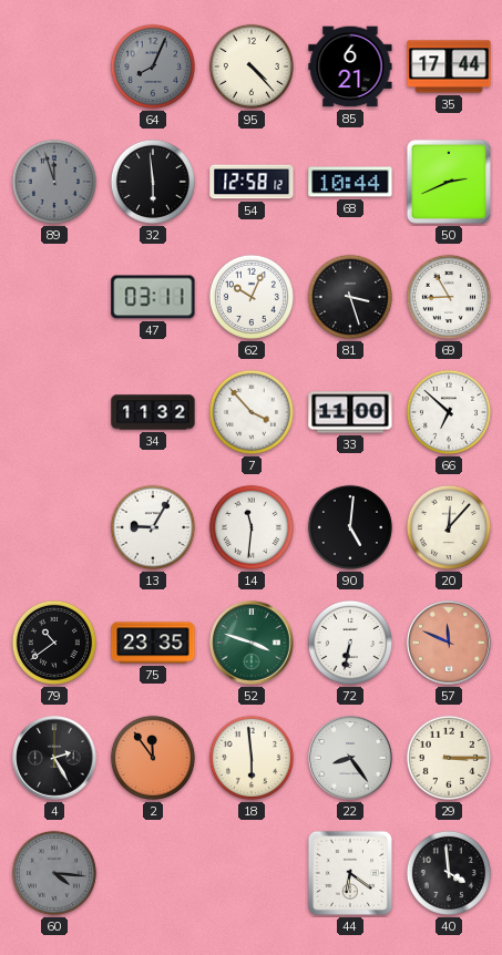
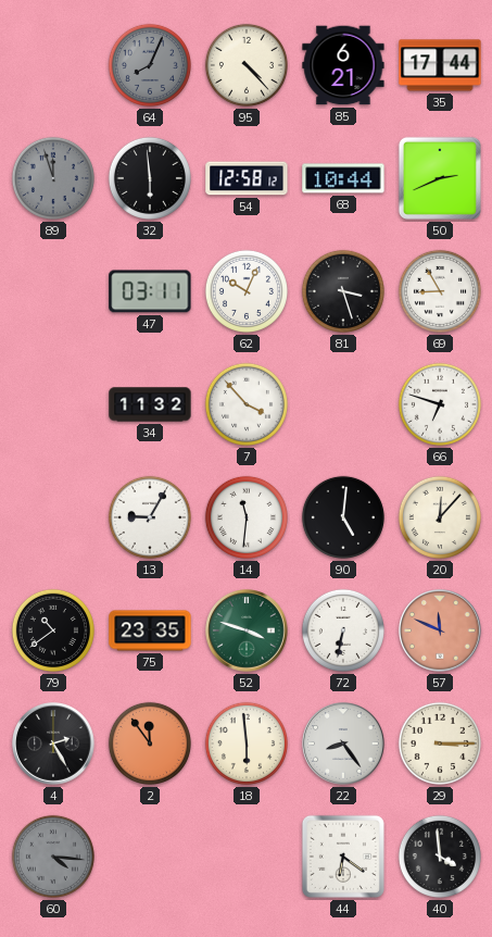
33: 11:00 -> none
66: 6:52 -> 6:48
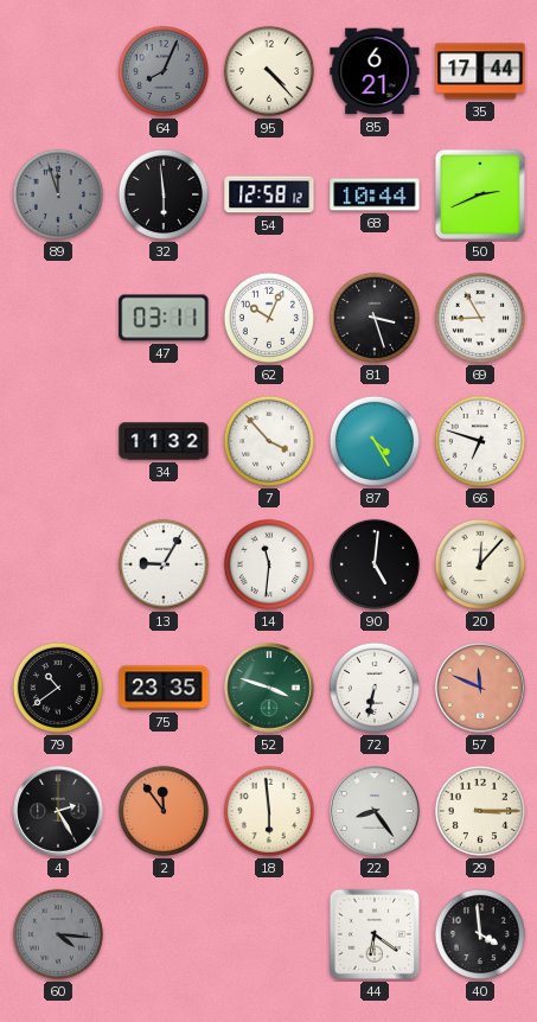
87: none -> 4:25
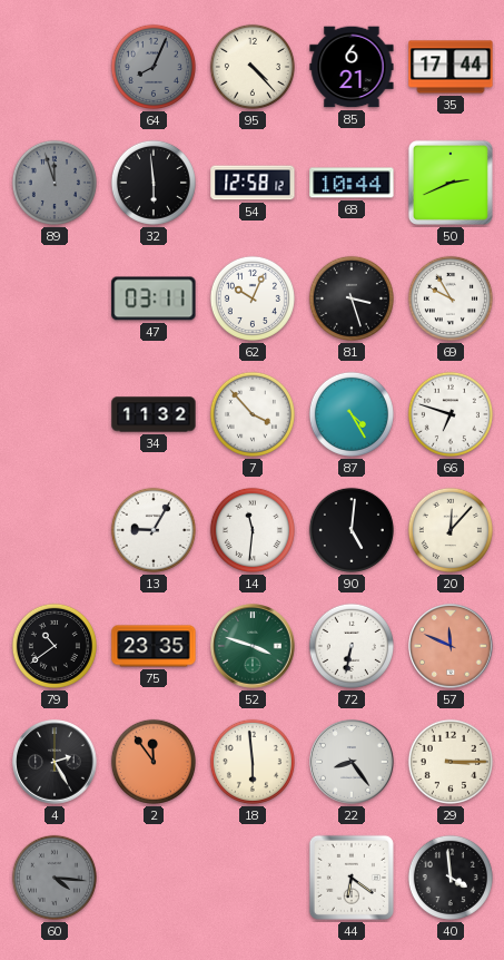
69: 8:55 -> 9:55
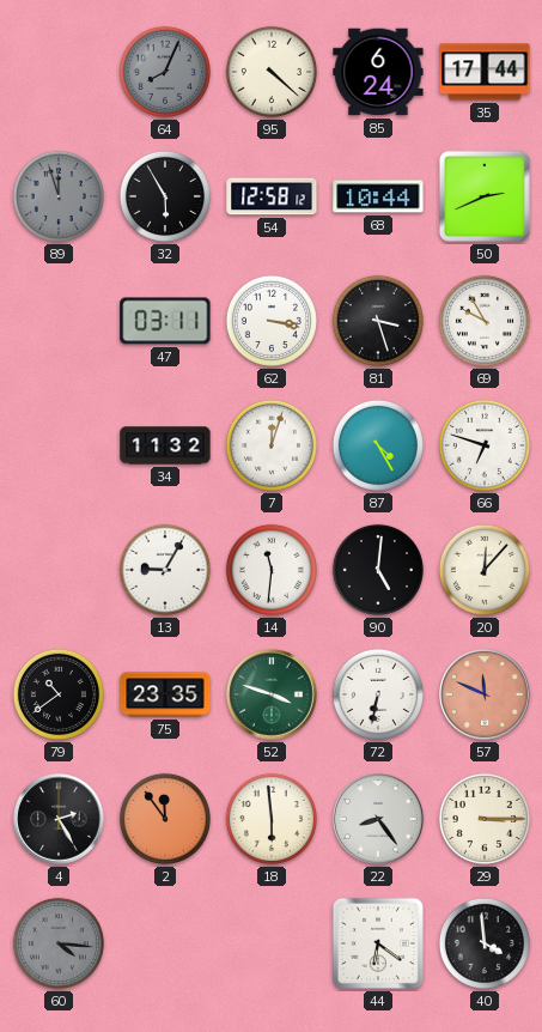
95: 4:23 -> 4:22
85: 6:21 -> 6:24
32: 5:59 -> 5:55
62: 10:04 -> 3:17
7: 3:53 -> 12:03
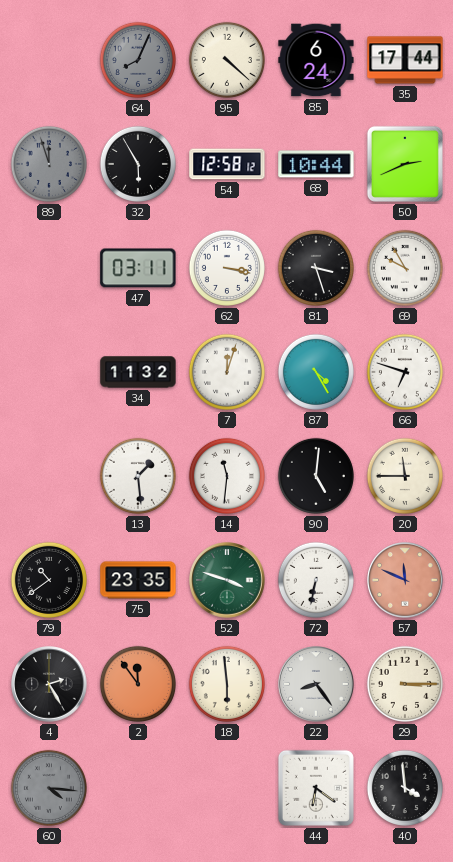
13: 9:05 -> 1:29
20: 12:07 -> 11:45
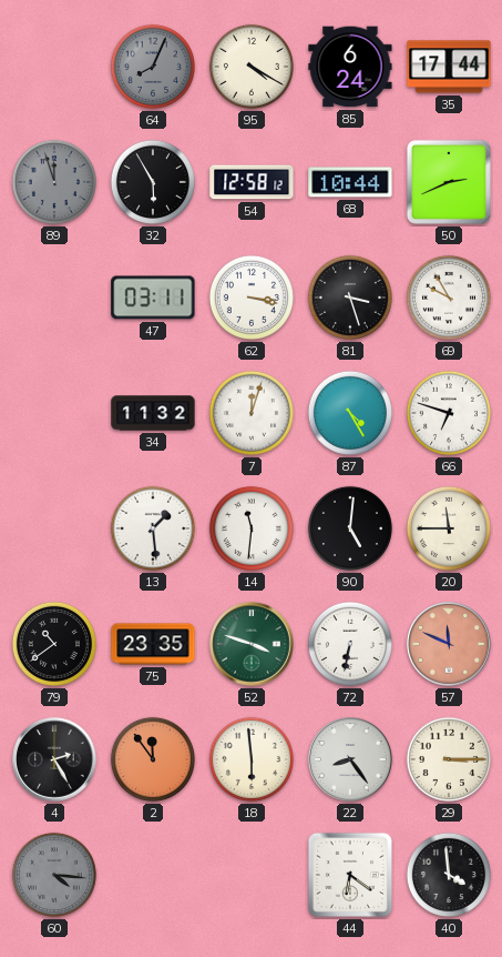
95: 4:22 -> 4:20
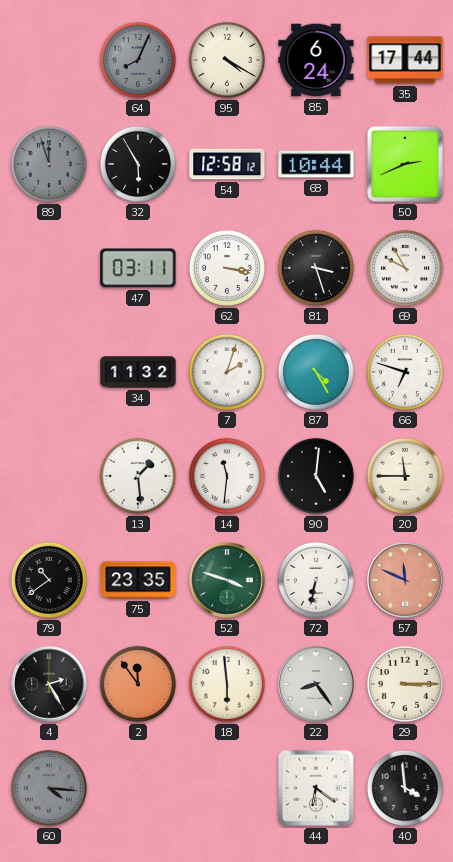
7: 12:03 -> 2:03
